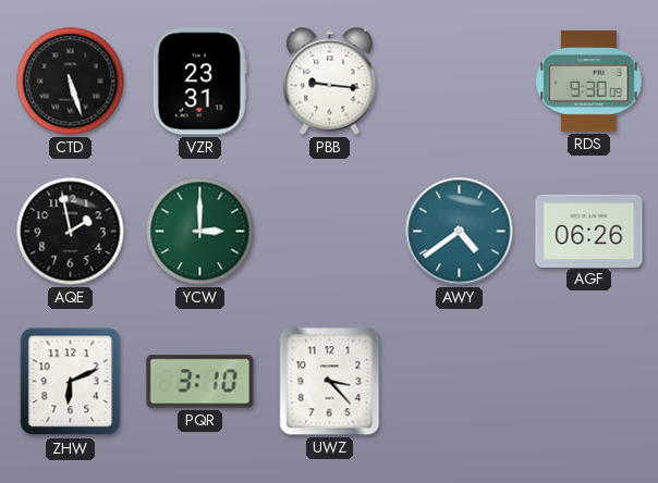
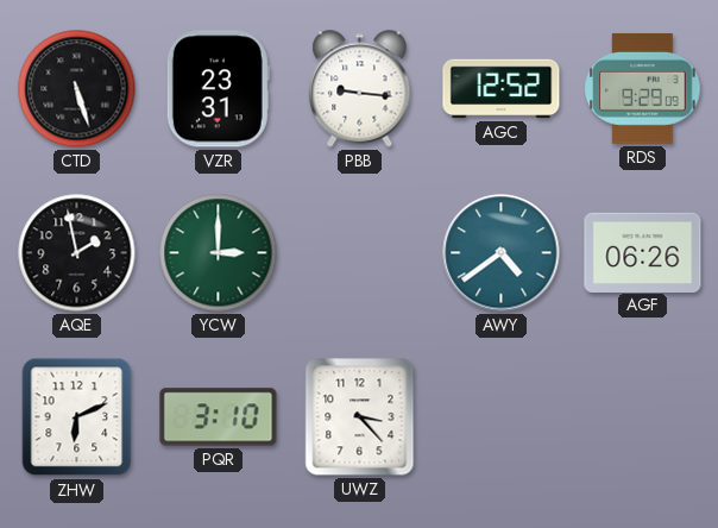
AGC: none -> 12:52
RDS: 9:30 -> 9:29
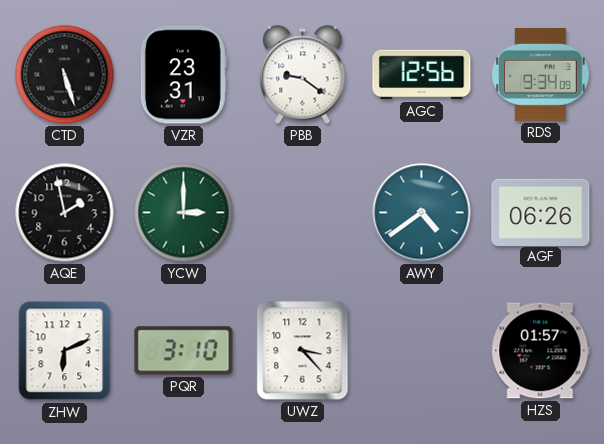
PBB: 9:16 -> 9:21
AGC: 12:52 -> 12:56
RDS: 9:29 -> 9:34
HZS: none -> 01:57
